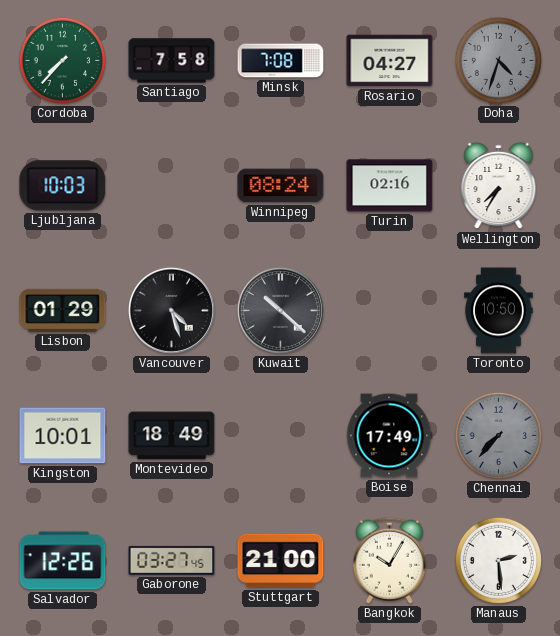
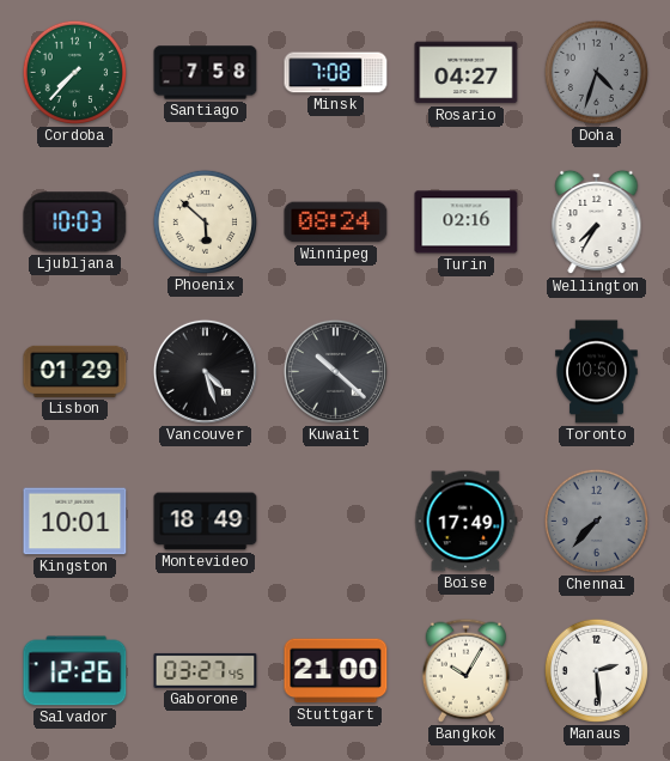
Phoenix: none -> 5:52
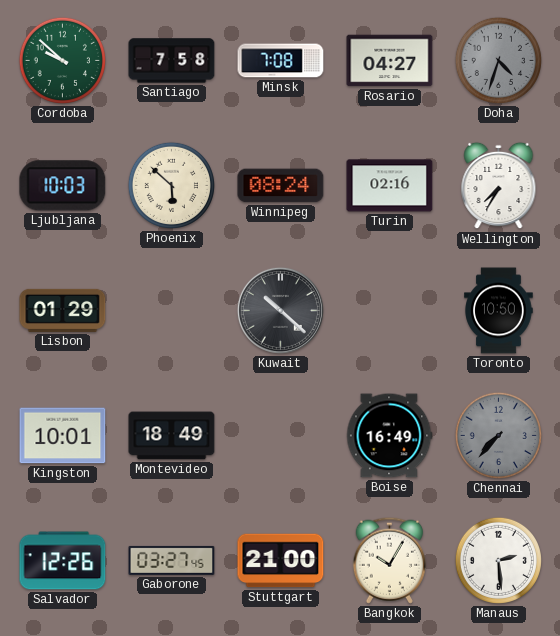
Cordoba: 7:37 -> 9:52
Vancouver: 4:27 -> none
Boise: 17:49 -> 16:49
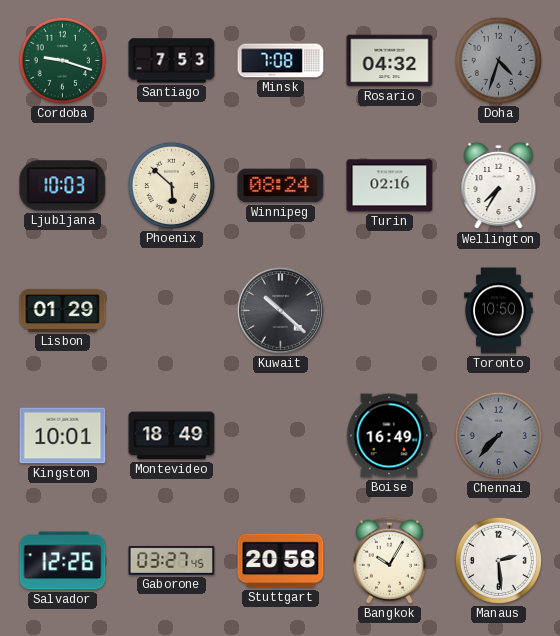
Cordoba: 9:52 -> 9:18
Santiago: 7:58 -> 7:53
Rosario: 04:27 -> 04:32
Stuttgart: 21:00 -> 20:58
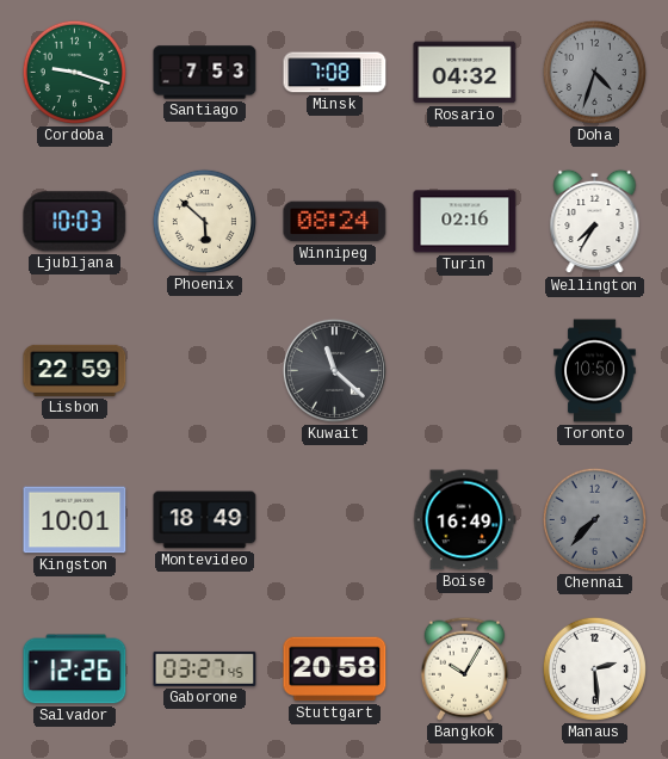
Lisbon: 01:29 -> 22:59
Kuwait: 10:22 -> 11:22
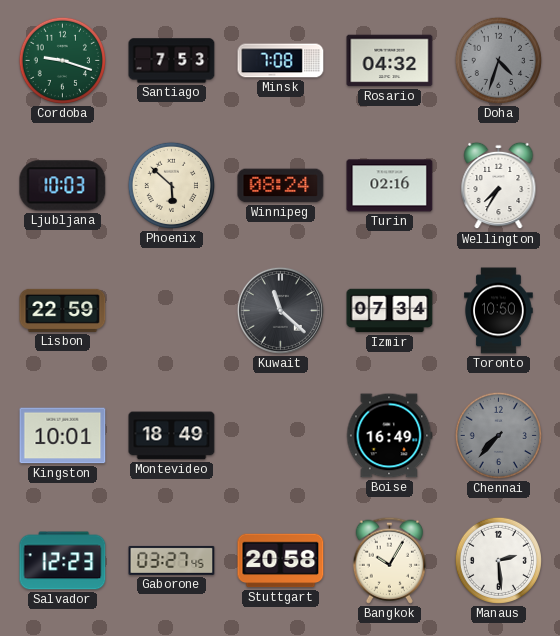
Izmir: none -> 07:34
Salvador: 12:26 -> 12:23
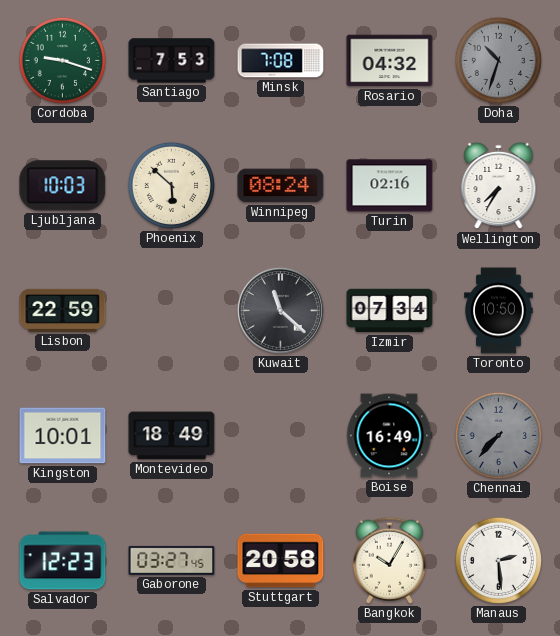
Doha: 4:33 -> 10:33
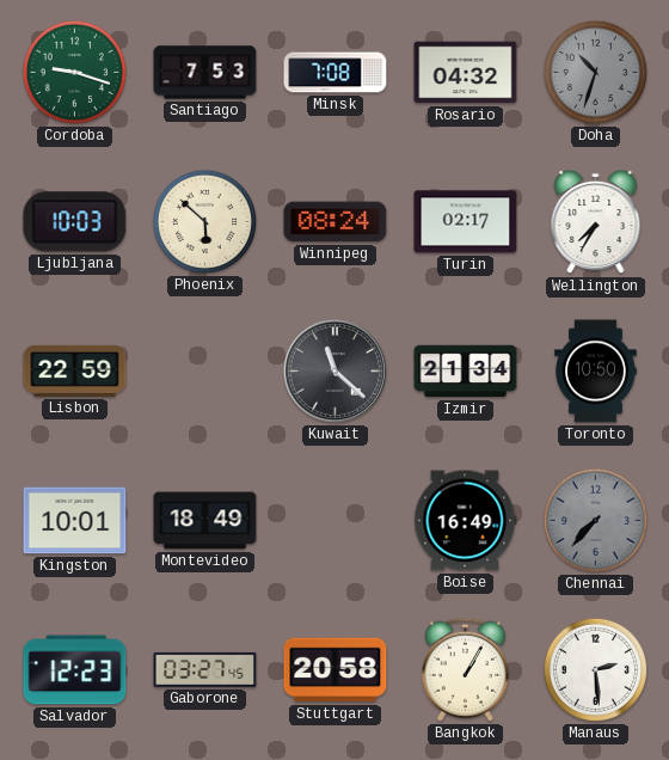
Turin: 02:16 -> 02:17
Izmir: 07:34 -> 21:34
Bangkok: 10:05 -> 1:05
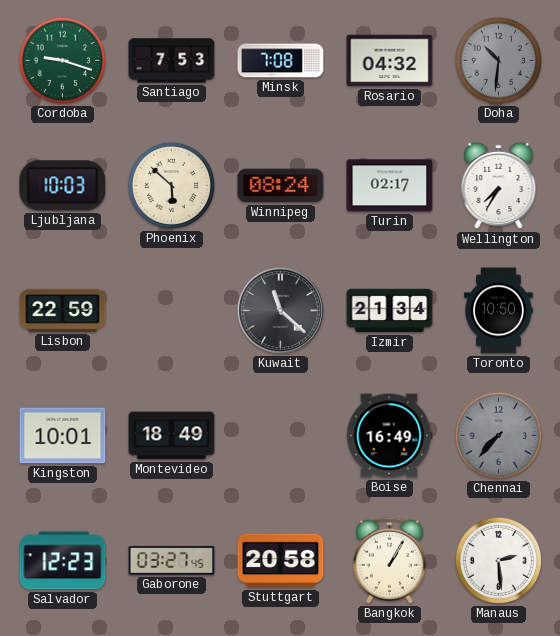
Doha: 10:33 -> 10:31
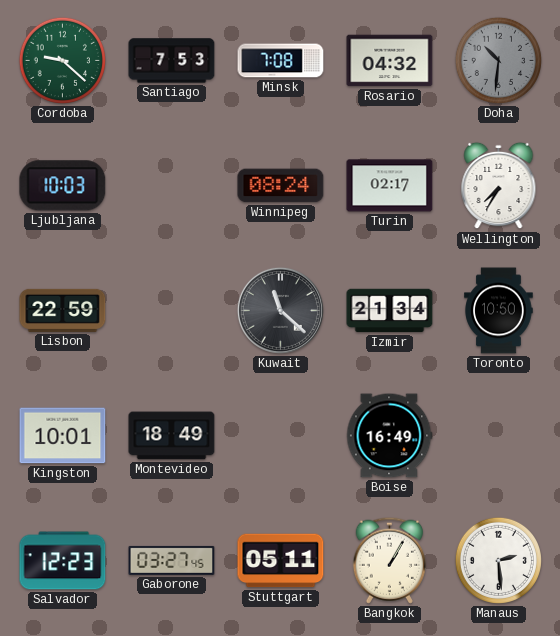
Cordoba: 9:18 -> 9:22
Phoenix: 5:52 -> none
Chennai: 7:37 -> none
Stuttgart: 20:58 -> 05:11
